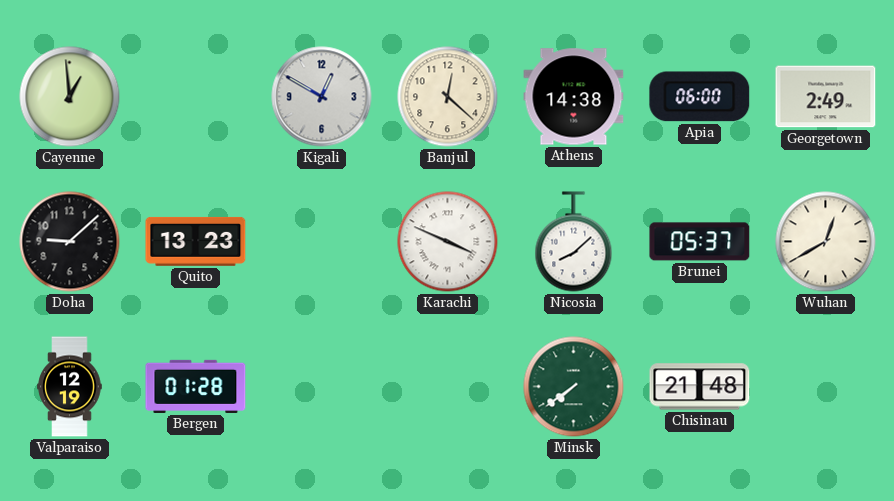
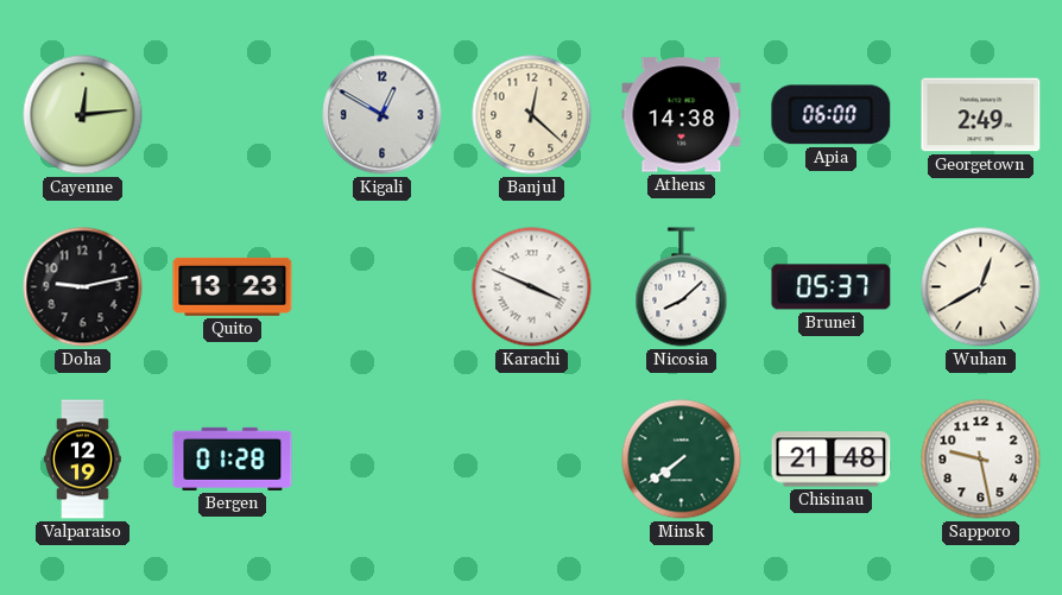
Cayenne: 12:59 -> 12:14
Doha: 9:08 -> 9:13
Sapporo: none -> 9:28
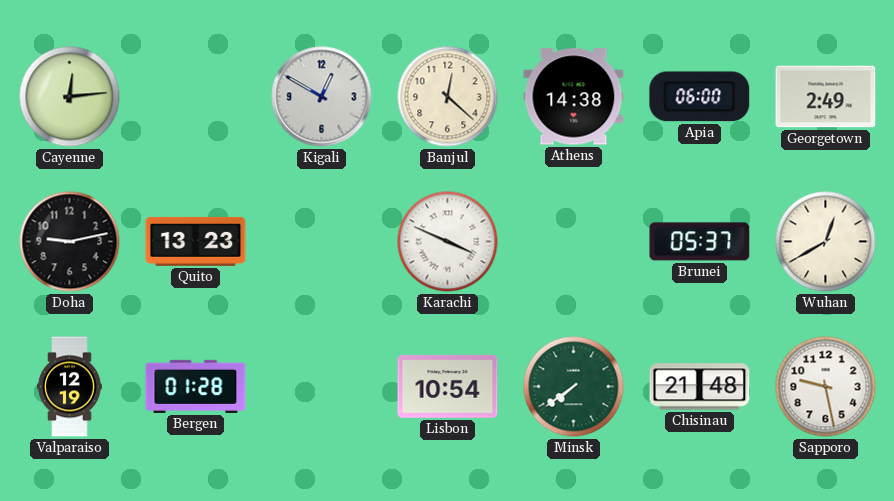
Nicosia: 8:08 -> none
Lisbon: none -> 10:54
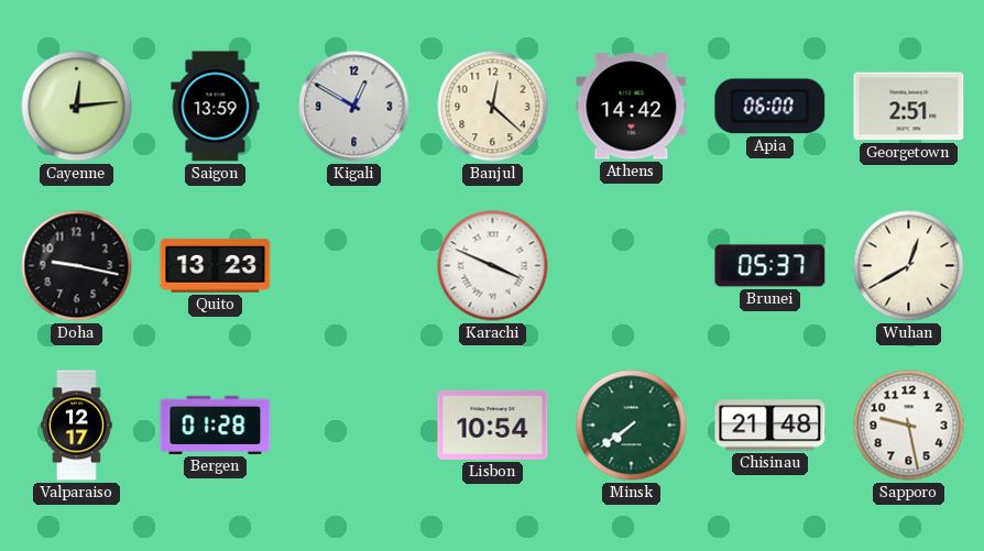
Saigon: none -> 13:59
Athens: 14:38 -> 14:42
Georgetown: 2:49 -> 2:51
Doha: 9:13 -> 9:17
Valparaiso: 12:19 -> 12:17
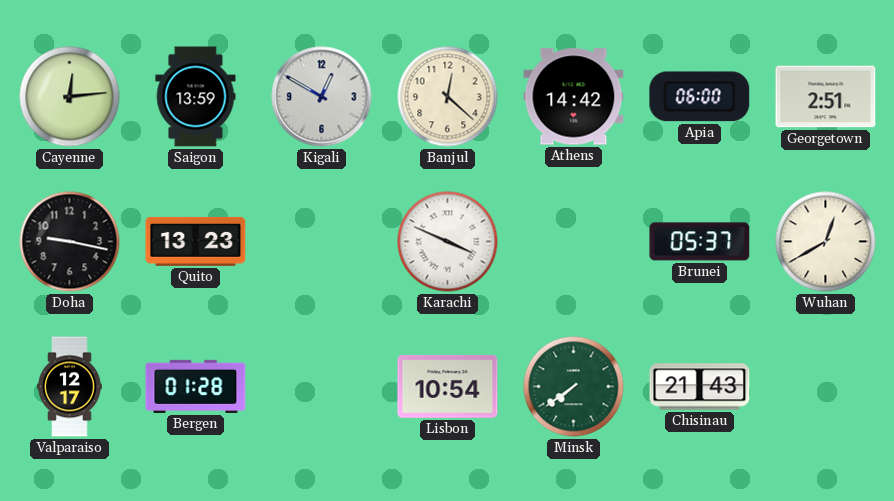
Chisinau: 21:48 -> 21:43
Sapporo: 9:28 -> none
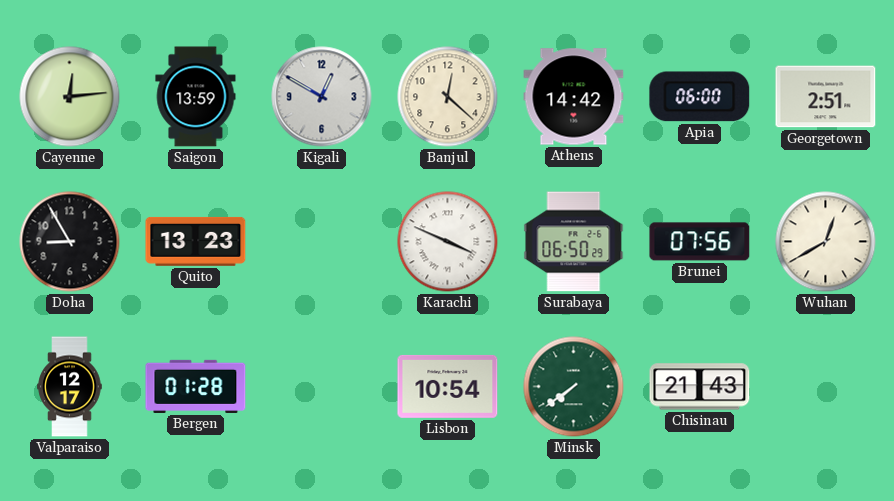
Doha: 9:17 -> 8:55
Surabaya: none -> 06:50
Brunei: 05:37 -> 07:56
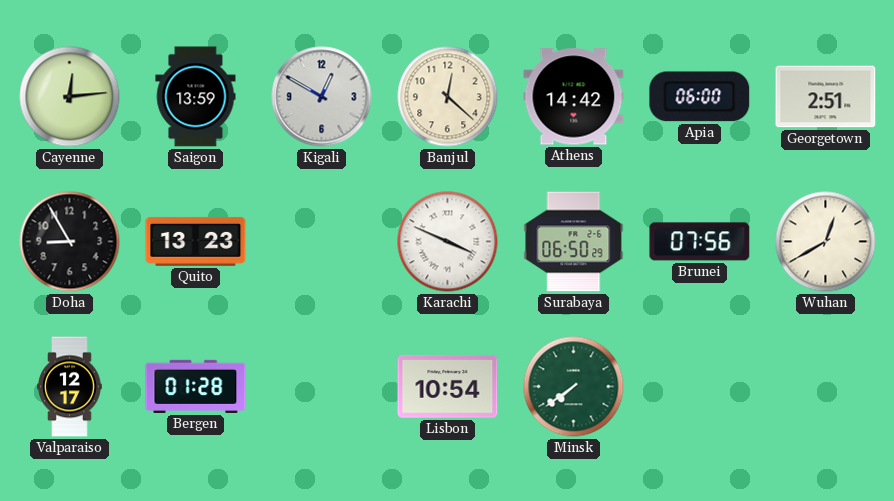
Chisinau: 21:43 -> none
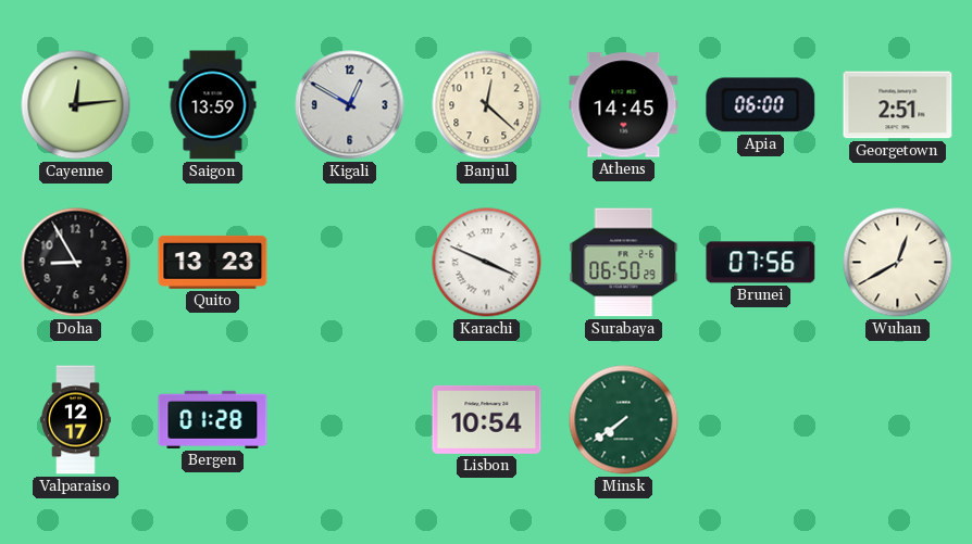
Athens: 14:42 -> 14:45
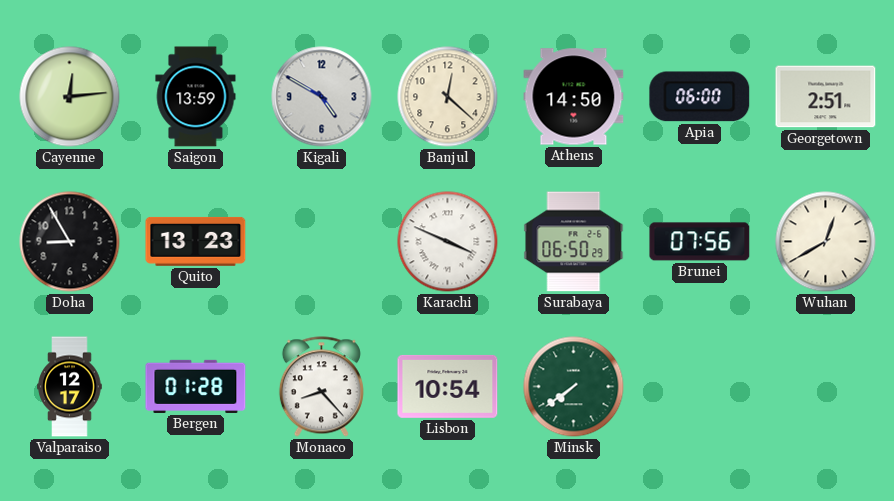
Kigali: 12:50 -> 4:50
Athens: 14:45 -> 14:50
Monaco: none -> 8:23
